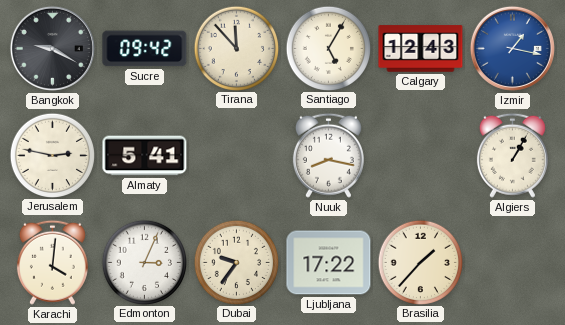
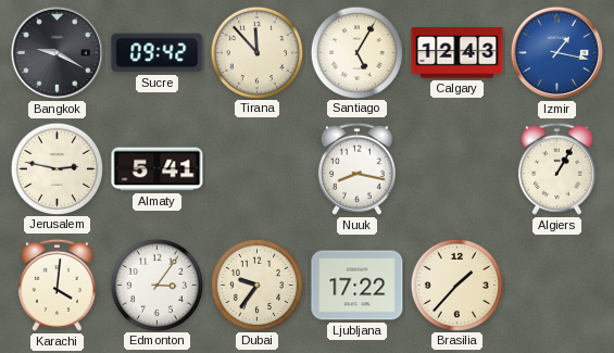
Edmonton: 3:04 -> 3:06
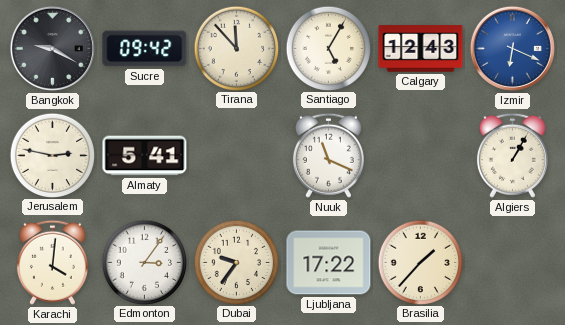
Izmir: 1:17 -> 6:19
Nuuk: 8:17 -> 11:19
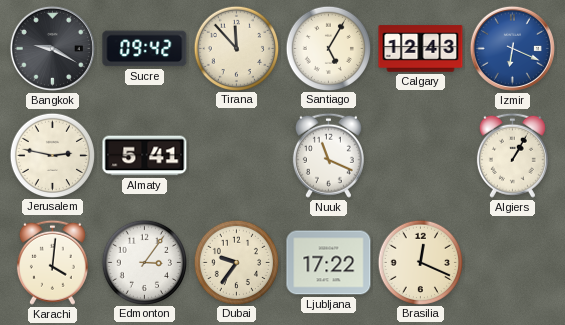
Brasilia: 1:37 -> 12:19
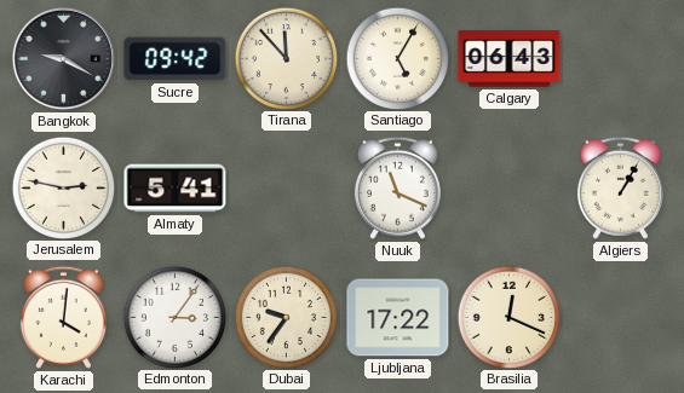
Calgary: 12:43 -> 06:43
Izmir: 6:19 -> none
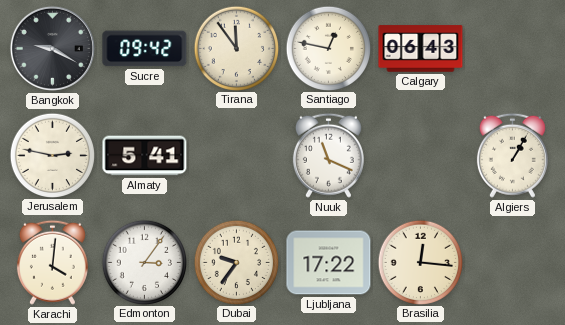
Tirana: 11:53 -> 11:54
Santiago: 5:05 -> 12:47
Brasilia: 12:19 -> 12:16
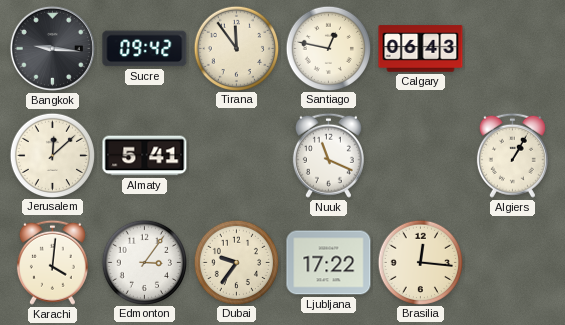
Bangkok: 9:20 -> 9:16
Jerusalem: 2:47 -> 12:08
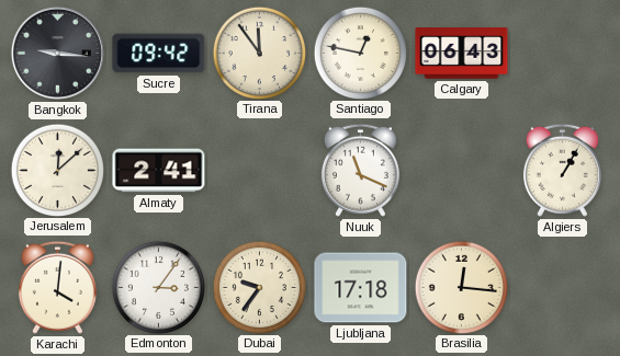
Almaty: 5:41 -> 2:41
Ljubljana: 17:22 -> 17:18
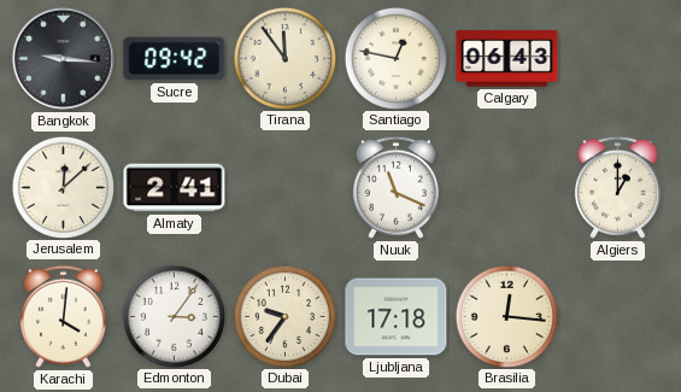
Algiers: 1:05 -> 1:00
